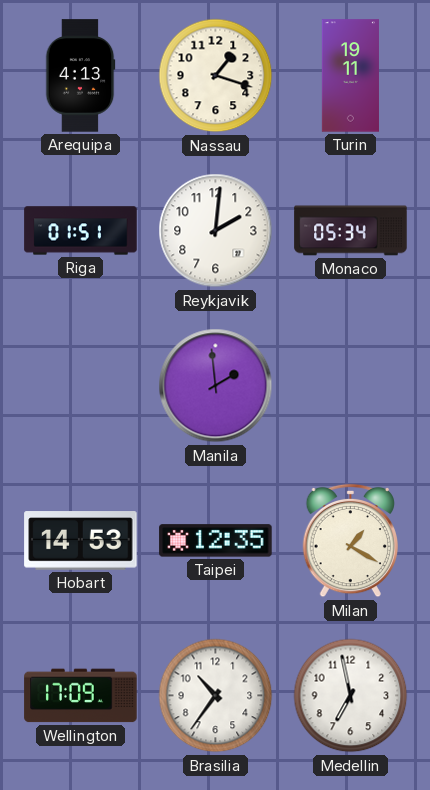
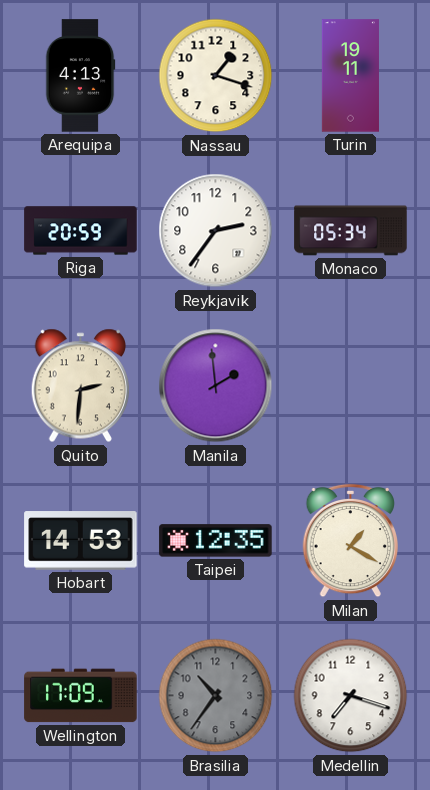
Riga: 01:51 -> 20:59
Reykjavik: 2:01 -> 2:36
Quito: none -> 2:31
Brasilia dial: white -> grey
Medellin: 6:58 -> 7:18
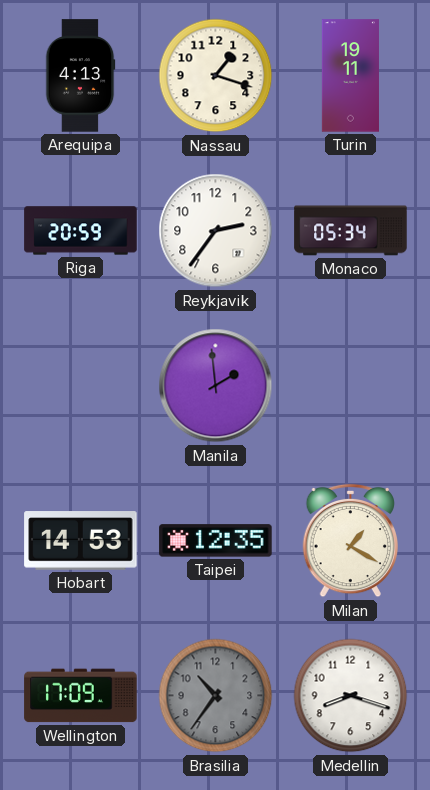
Quito: 2:31 -> none
Medellin: 7:18 -> 8:18
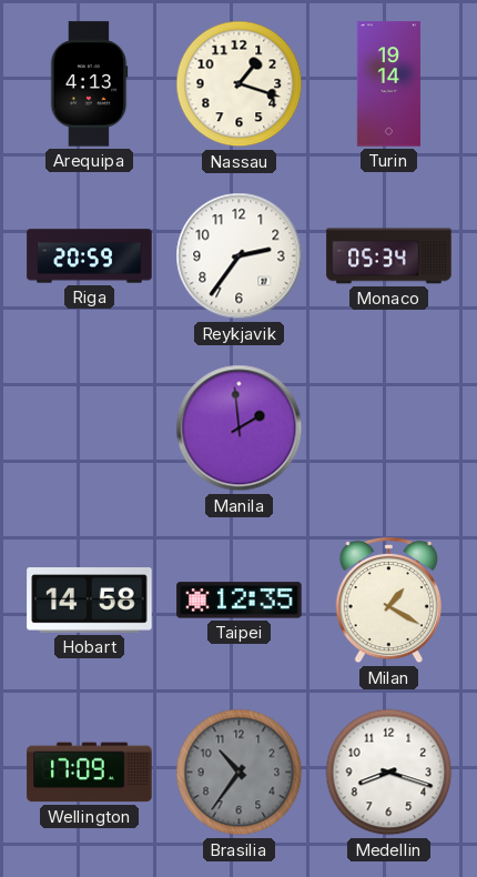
Turin: 19:11 -> 19:14
Hobart: 14:53 -> 14:58
